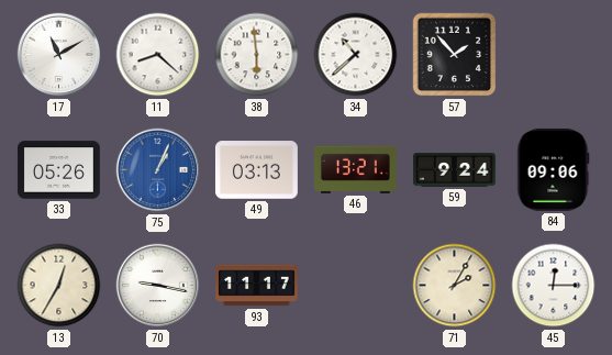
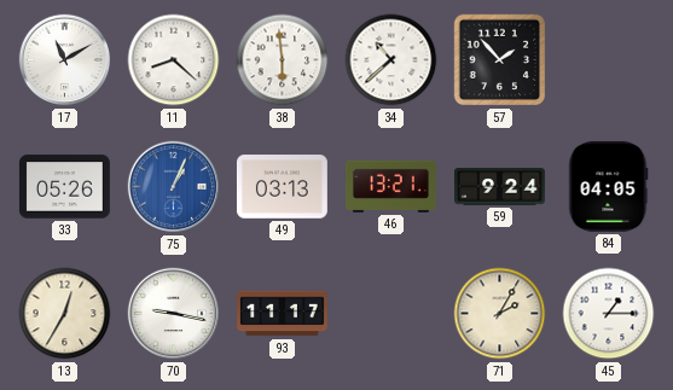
84: 09:06 -> 04:05
45: 12:15 -> 1:15
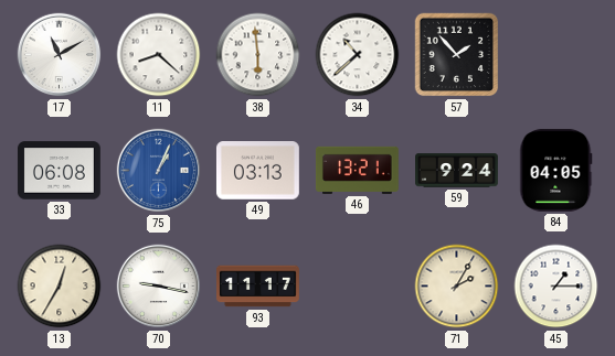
33: 05:26 -> 06:08
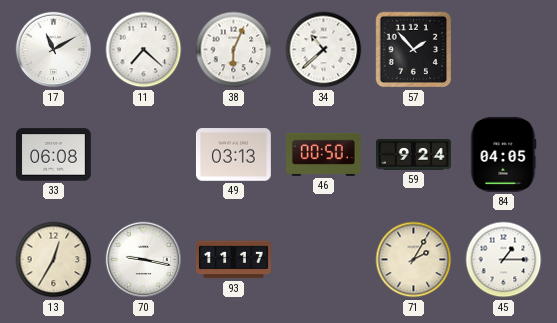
11: 8:22 -> 7:22
38: 5:59 -> 6:04
75: 1:04 -> none
46: 13:21 -> 00:50
